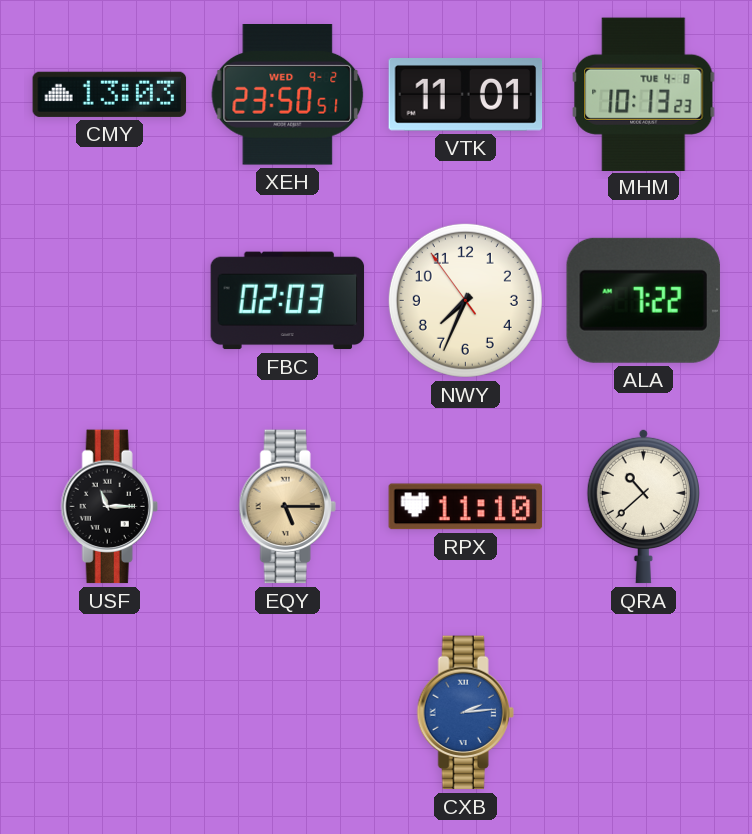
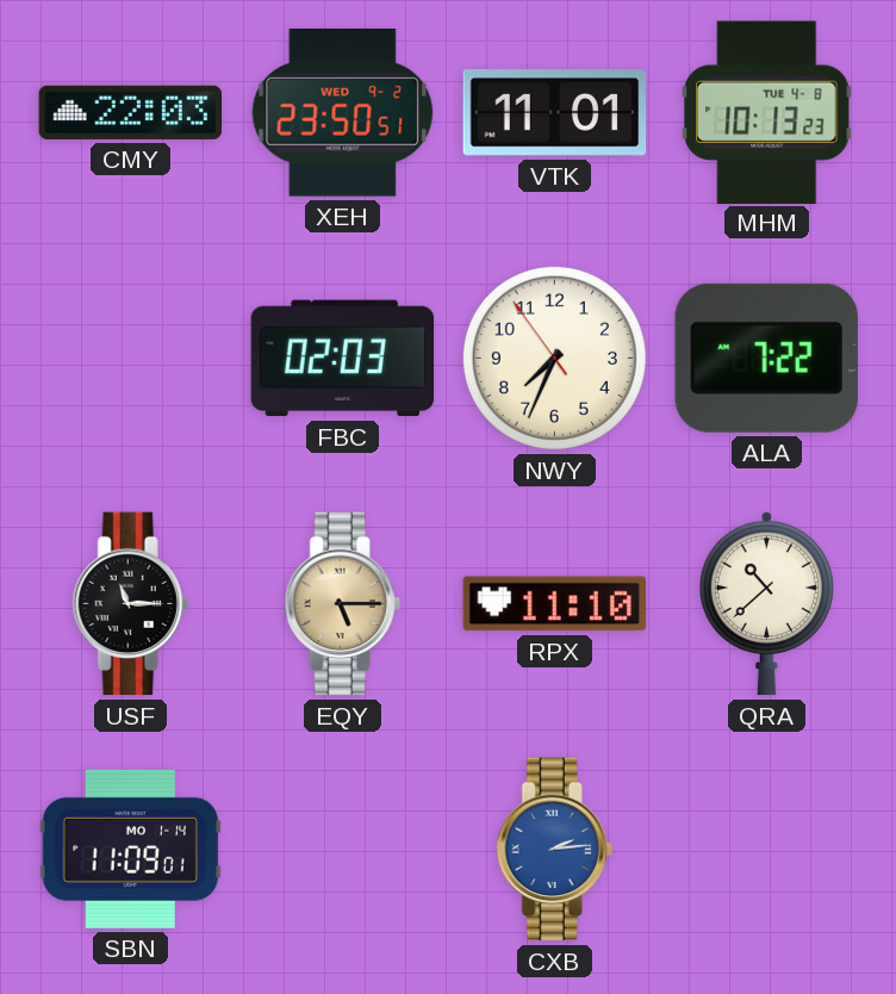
CMY: 13:03 -> 22:03
SBN: none -> 11:09
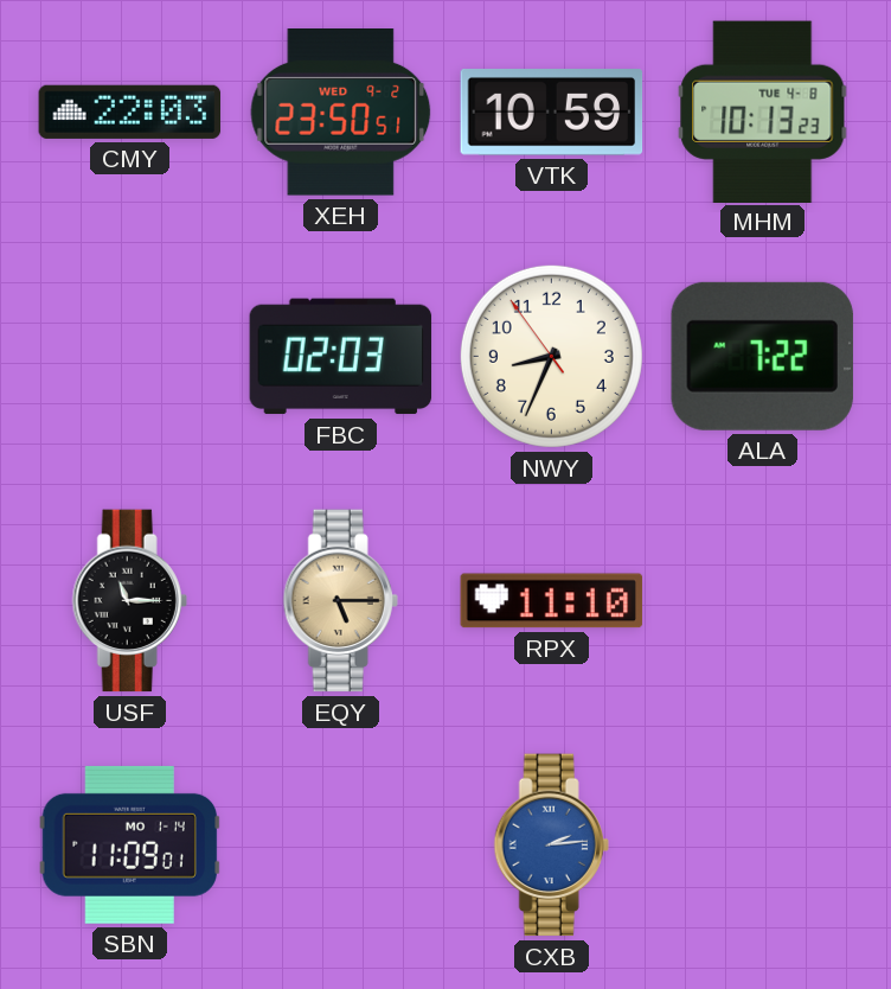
VTK: 11:01 -> 10:59
NWY: 7:33 -> 8:33
QRA: 10:38 -> none
